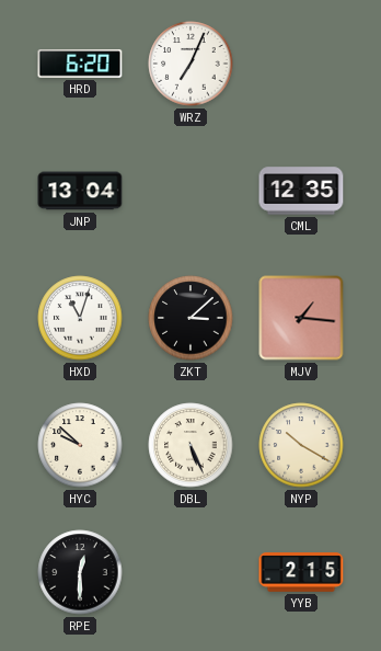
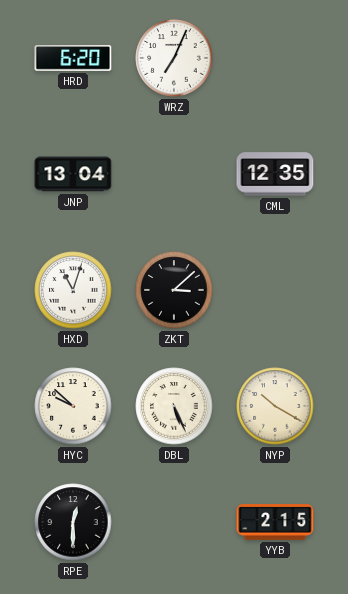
MJV: 1:16 -> none
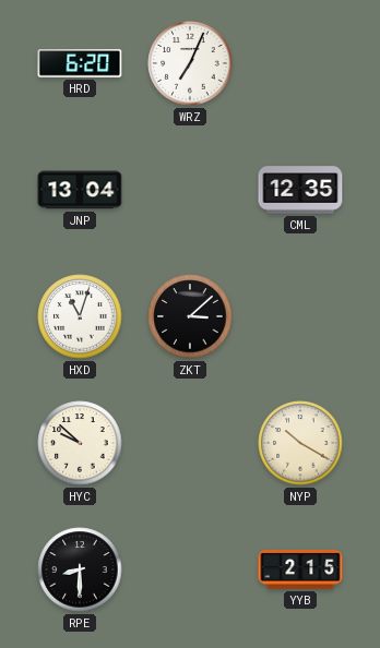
DBL: 5:26 -> none
RPE: 12:30 -> 8:30
